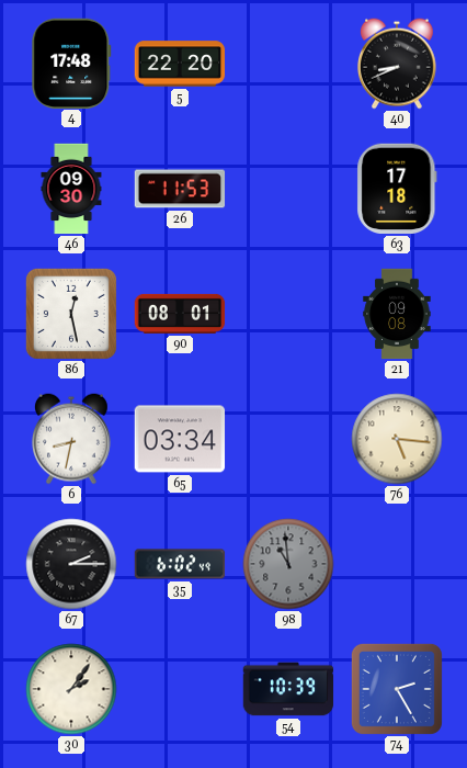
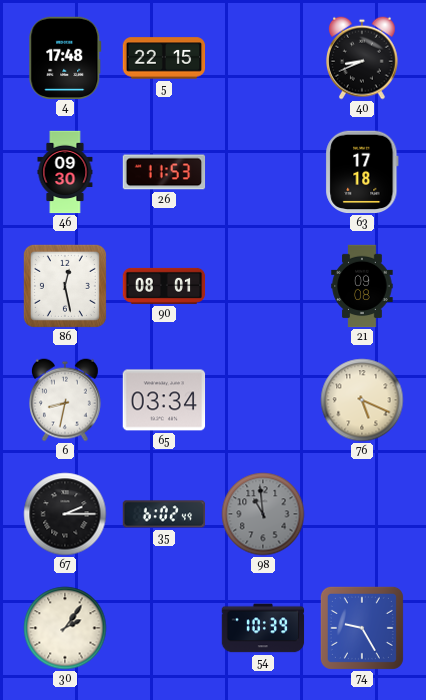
5: 22:20 -> 22:15
76: 5:16 -> 5:19
74: 2:25 -> 9:25
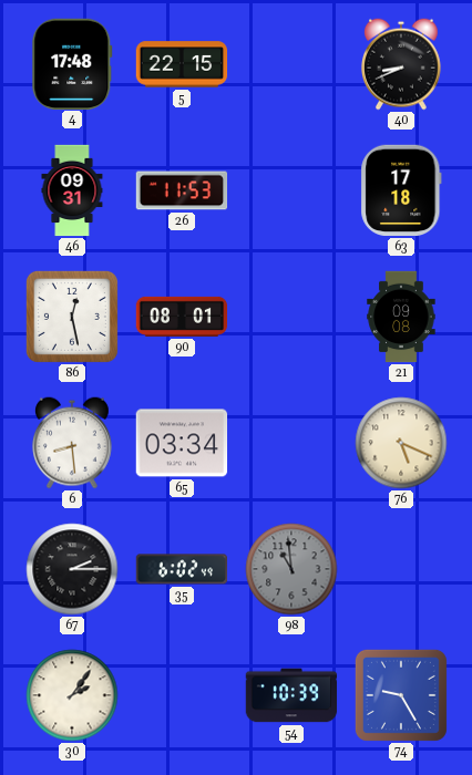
46: 09:30 -> 09:31
6: 8:32 -> 8:29
